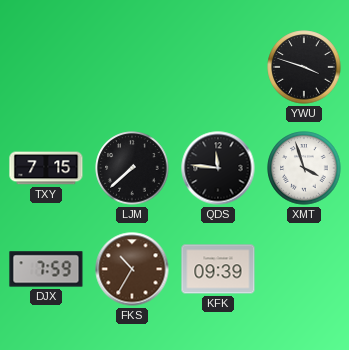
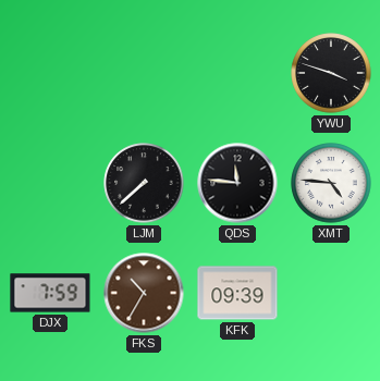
TXY: 7:15 -> none
XMT: 3:57 -> 4:46
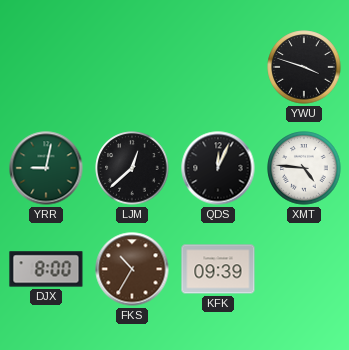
YRR: none -> 9:02
LJM: 7:38 -> 12:38
QDS: 11:46 -> 12:04
DJX: 7:59 -> 8:00
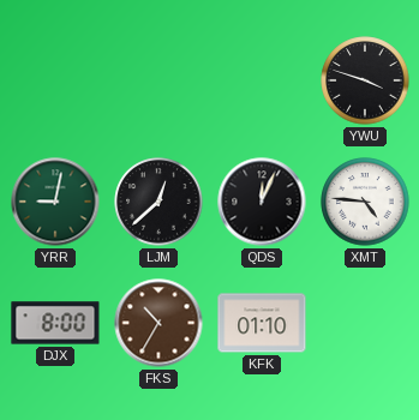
KFK: 09:39 -> 01:10
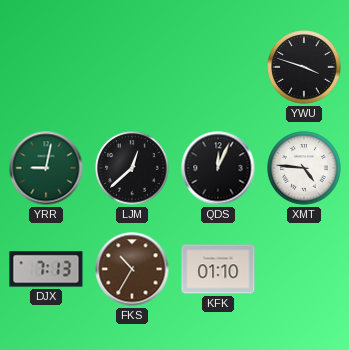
DJX: 8:00 -> 7:13
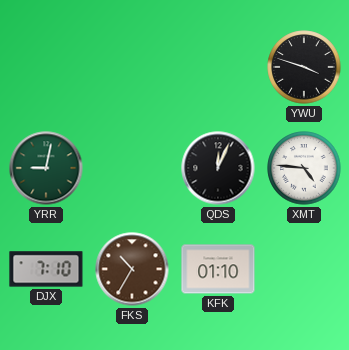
LJM: 12:38 -> none
DJX: 7:13 -> 7:10
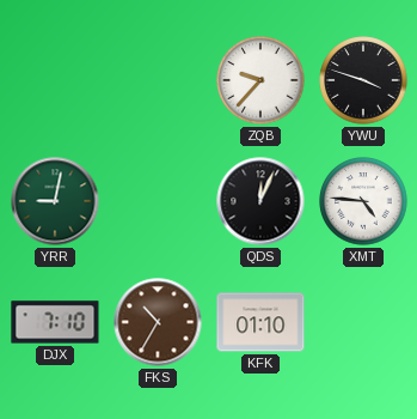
ZQB: none -> 9:37
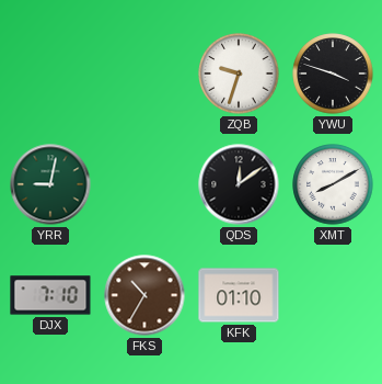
ZQB: 9:37 -> 9:33
QDS: 12:04 -> 12:09
XMT: 4:46 -> 8:10
